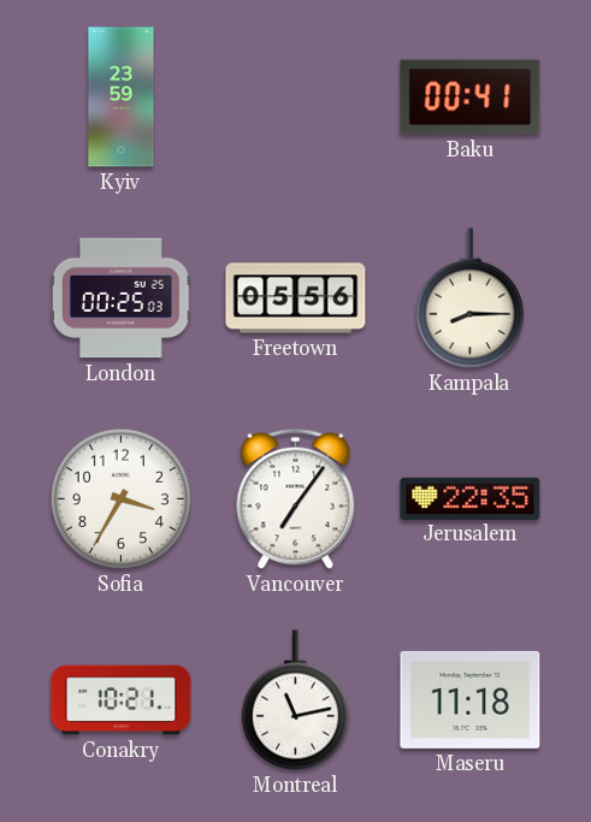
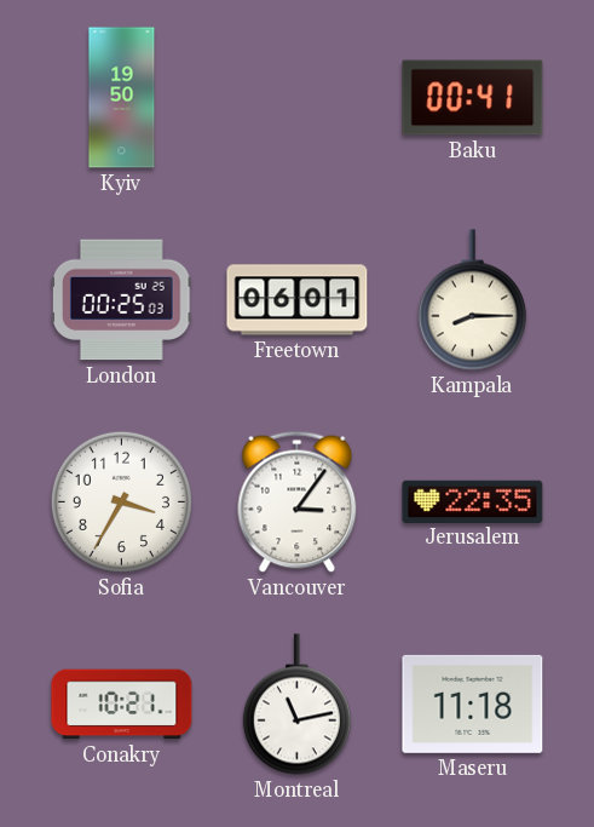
Kyiv: 23:59 -> 19:50
Freetown: 05:56 -> 06:01
Vancouver: 7:06 -> 3:06
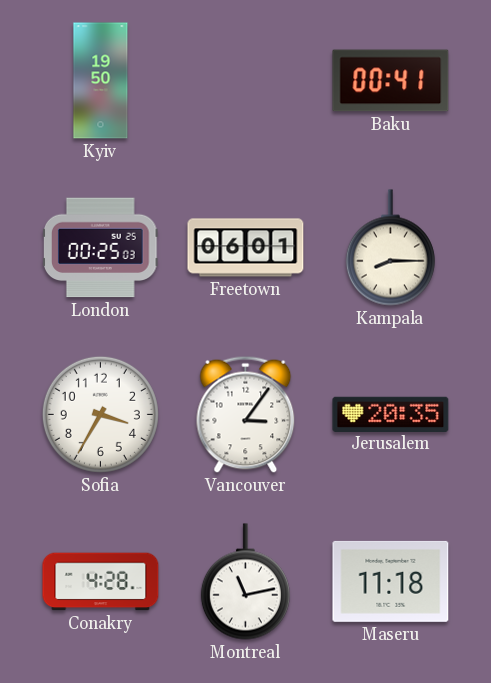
Jerusalem: 22:35 -> 20:35
Conakry: 10:21 -> 4:28
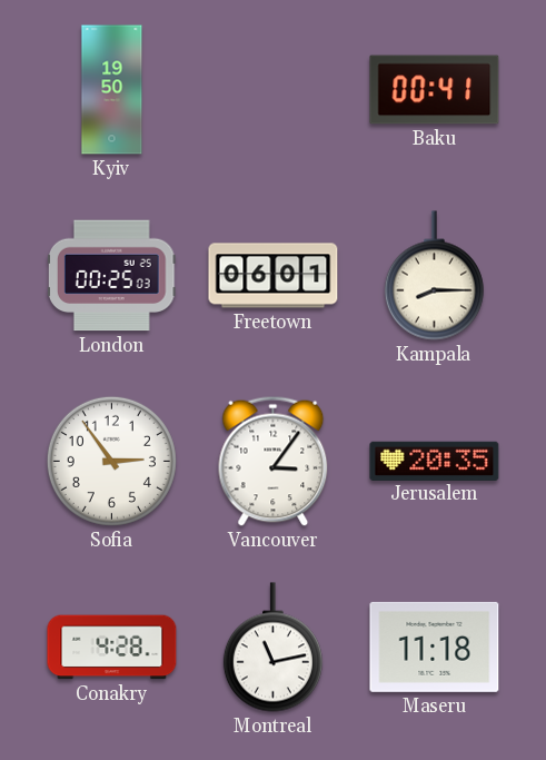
Sofia: 3:35 -> 2:54
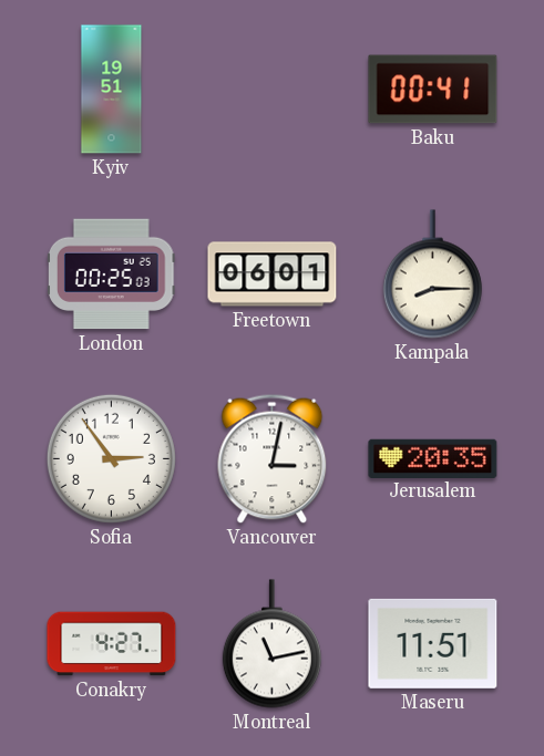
Kyiv: 19:50 -> 19:51
Vancouver: 3:06 -> 3:02
Conakry: 4:28 -> 4:27
Maseru: 11:18 -> 11:51
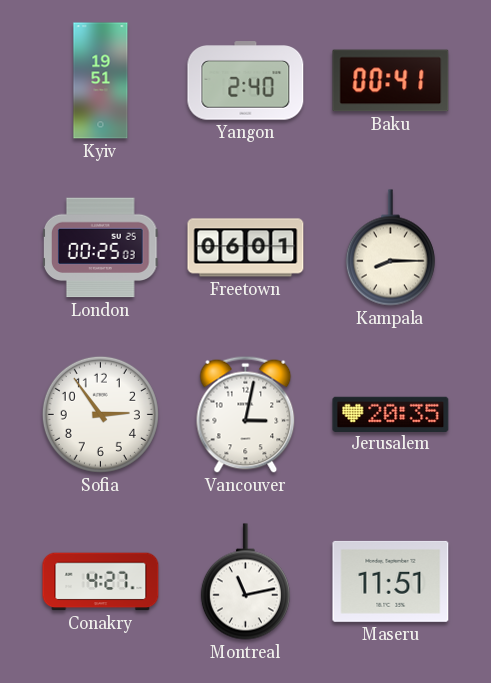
Yangon: none -> 2:40
